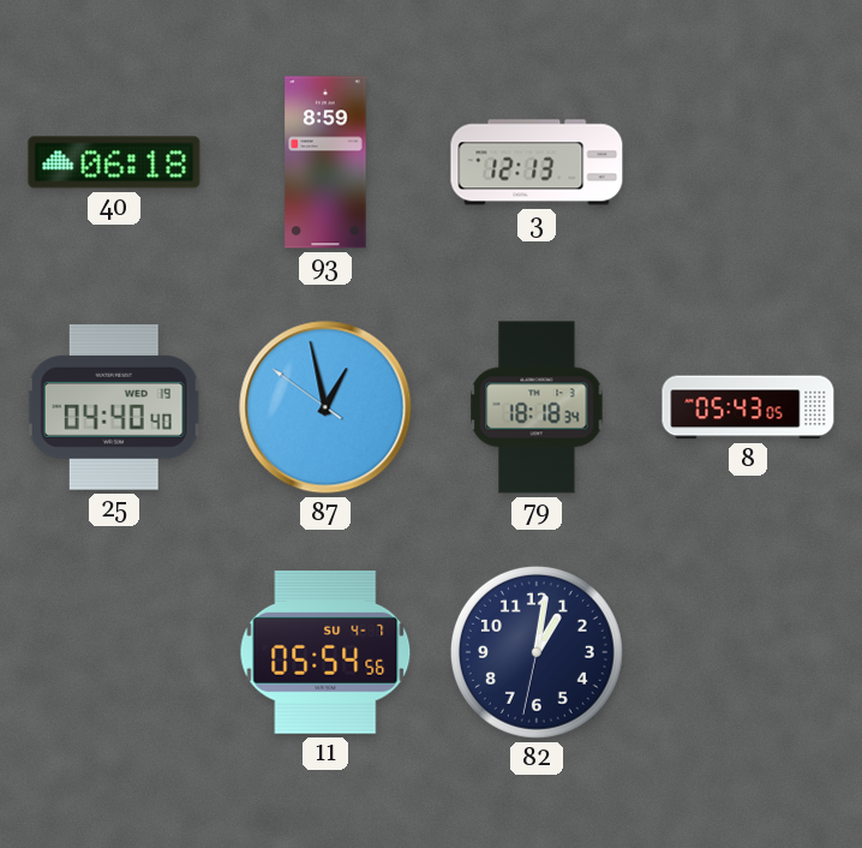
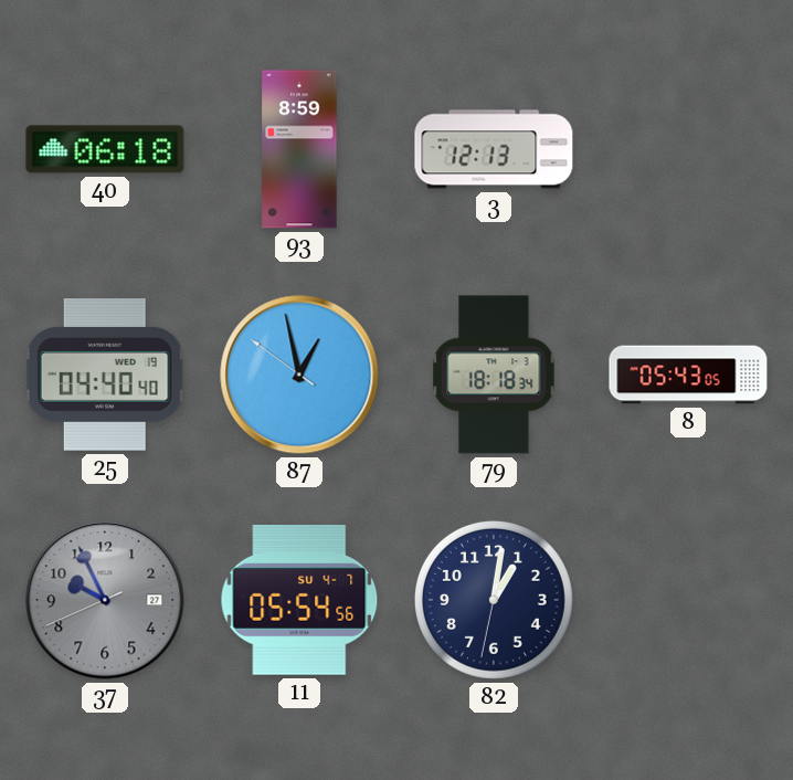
37: none -> 9:55
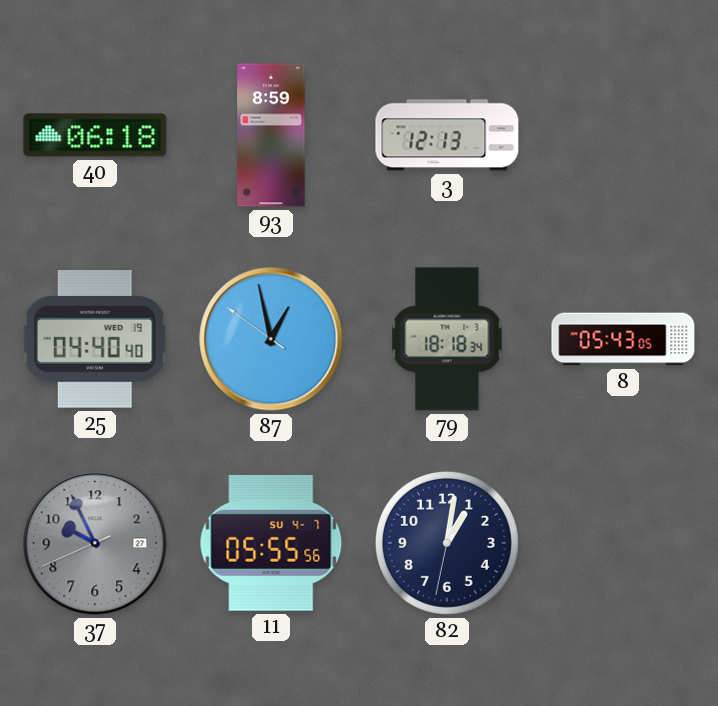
11: 05:54 -> 05:55
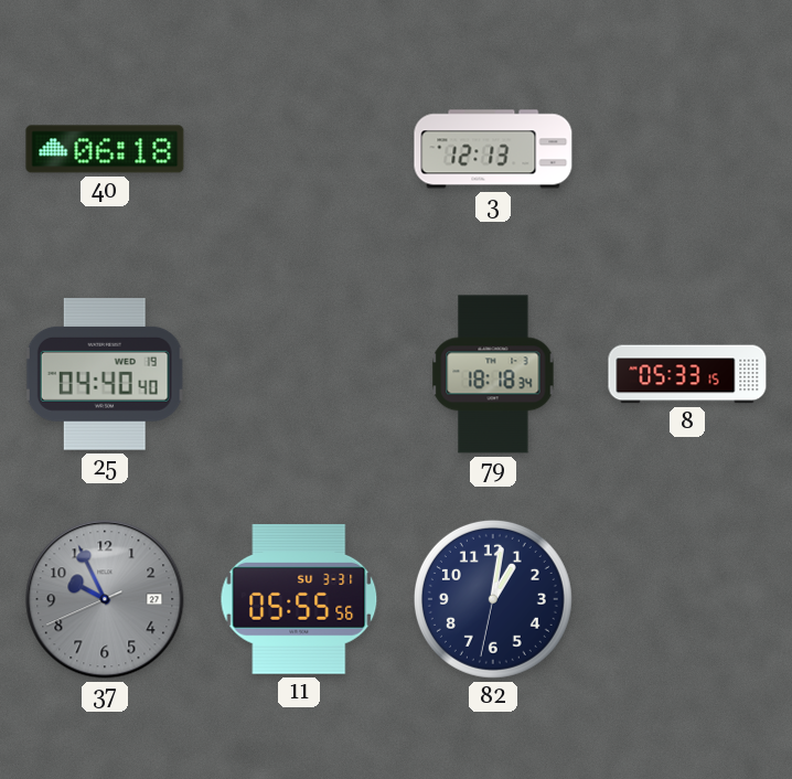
93: 8:59 -> none
87: 12:57 -> none
8: 05:43 -> 05:33
11 date: SU 4-7 -> SU 3-31
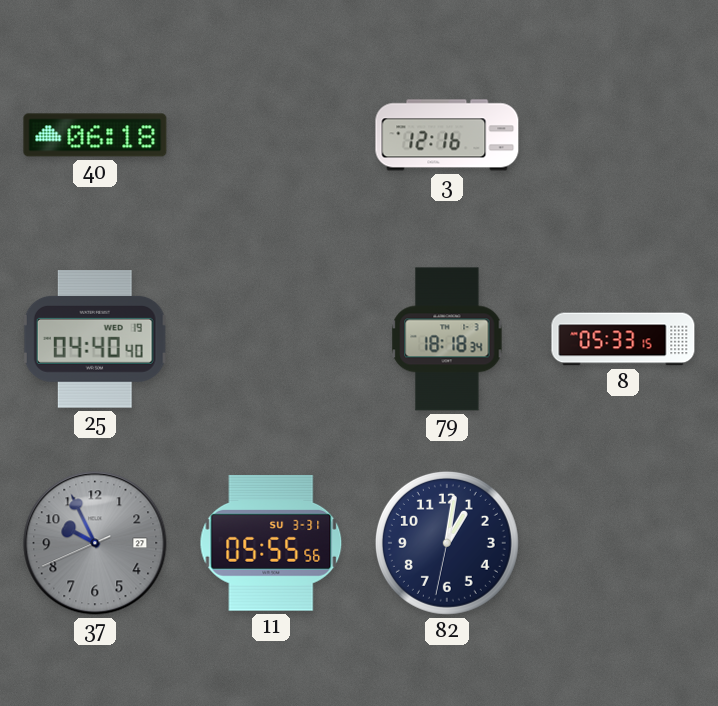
3: 12:13 -> 12:16
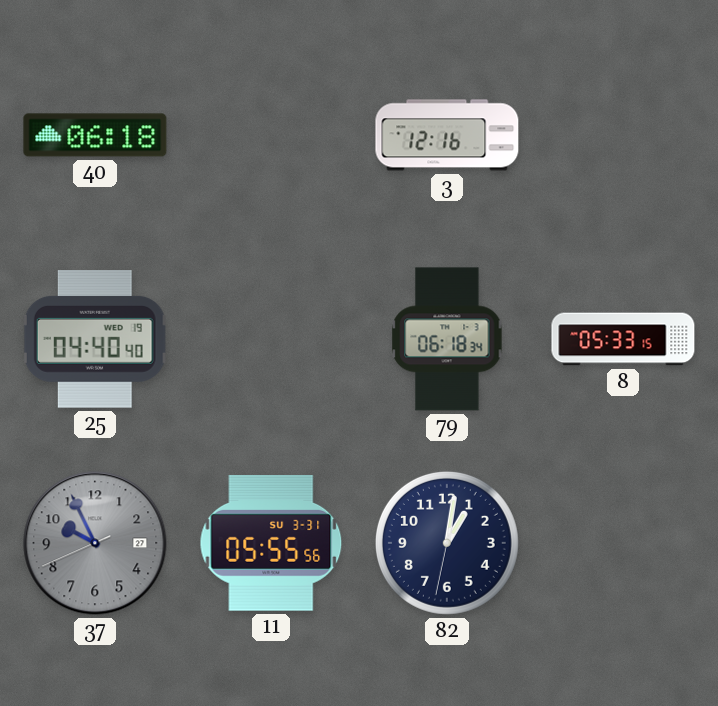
79: 18:18 -> 06:18
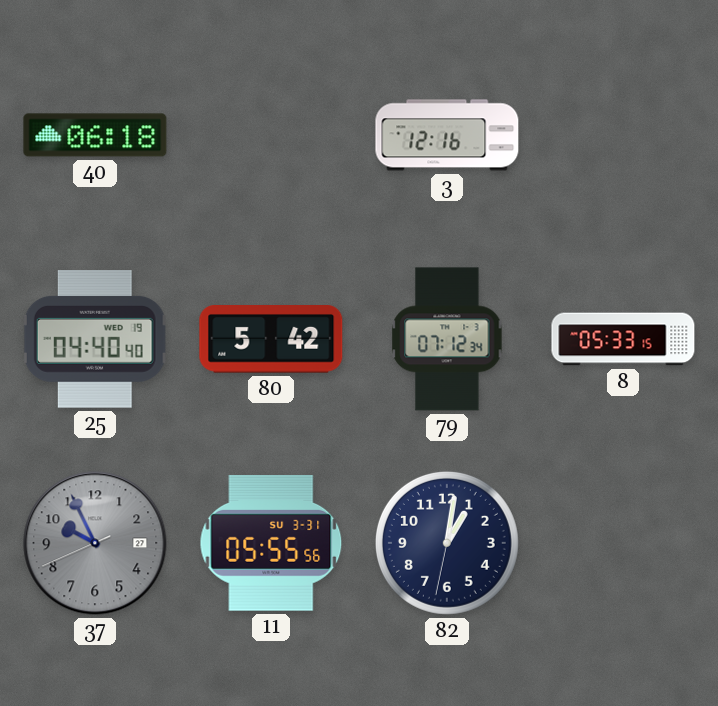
80: none -> 5:42
79: 06:18 -> 07:12
